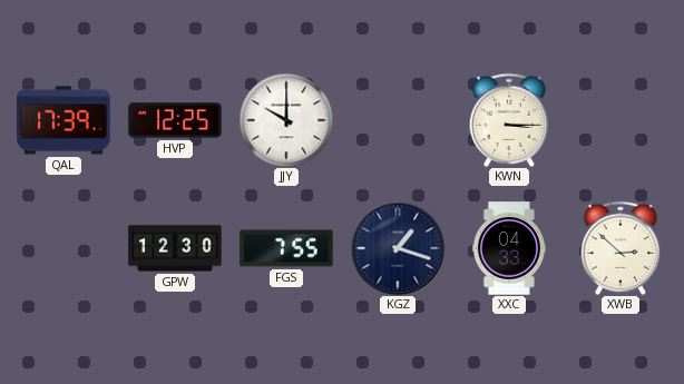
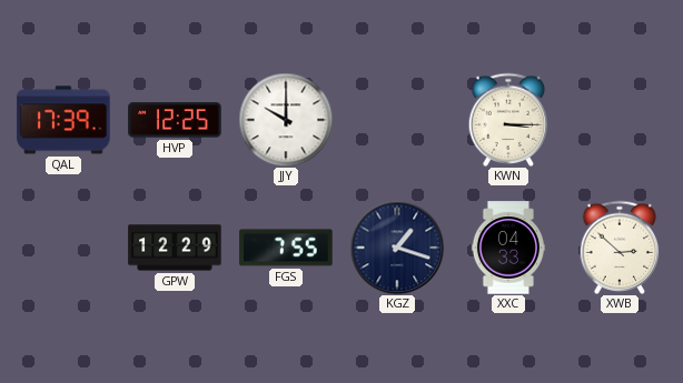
GPW: 12:30 -> 12:29
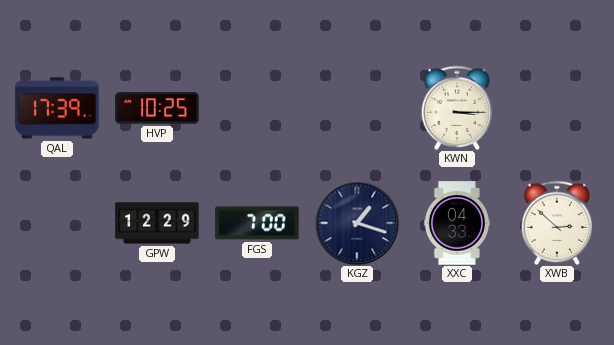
HVP: 12:25 -> 10:25
JJY: 10:00 -> none
FGS: 7:55 -> 7:00
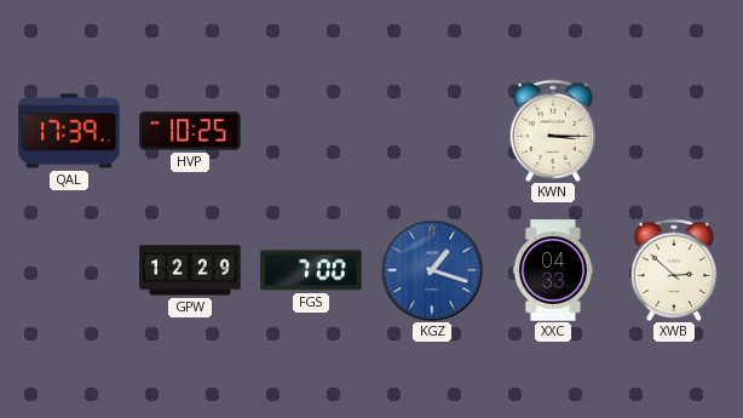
KGZ dial: navy -> blue
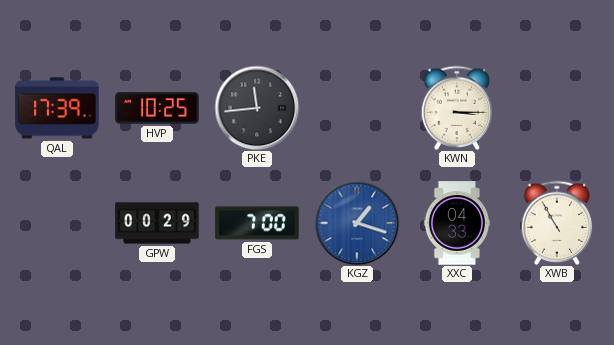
PKE: none -> 11:44
GPW: 12:29 -> 00:29
XWB: 2:52 -> 10:55
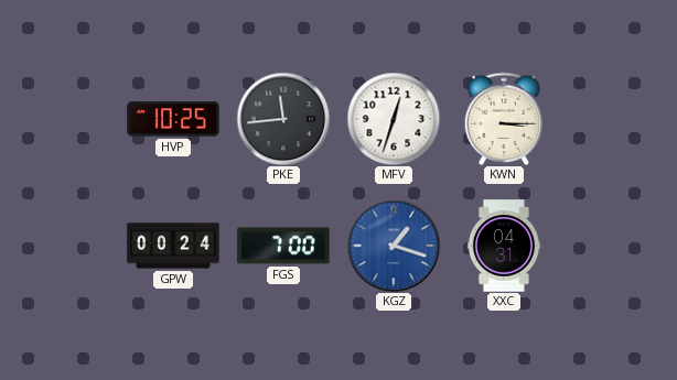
QAL: 17:39 -> none
MFV: none -> 12:33
GPW: 00:29 -> 00:24
XXC: 04:33 -> 04:31
XWB: 10:55 -> none
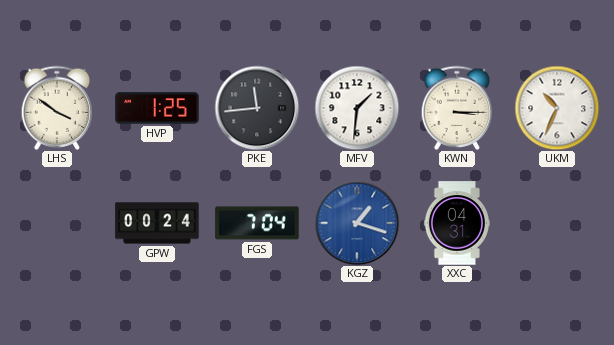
LHS: none -> 3:51
HVP: 10:25 -> 1:25
MFV: 12:33 -> 1:31
UKM: none -> 10:34
FGS: 7:00 -> 7:04
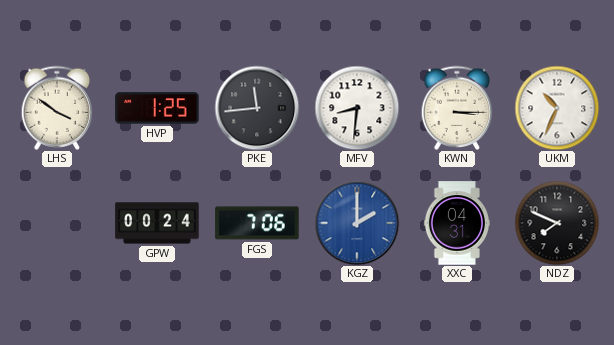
MFV: 1:31 -> 8:31
FGS: 7:04 -> 7:06
KGZ: 1:18 -> 2:00
NDZ: none -> 7:49
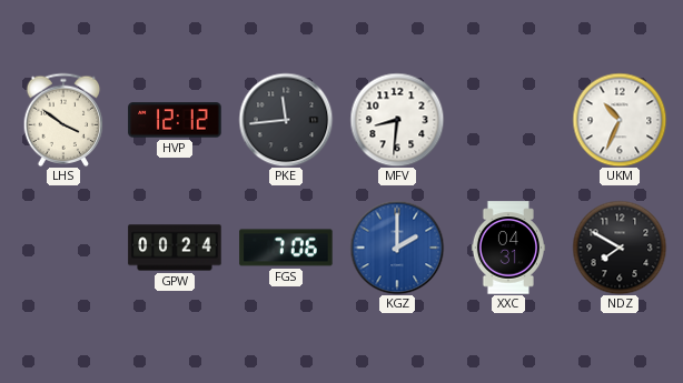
HVP: 1:25 -> 12:12
KWN: 3:15 -> none
NDZ: 7:49 -> 7:50
